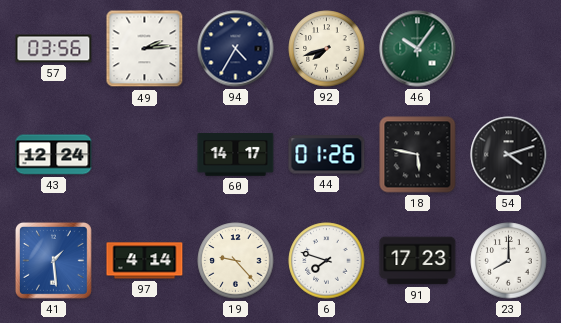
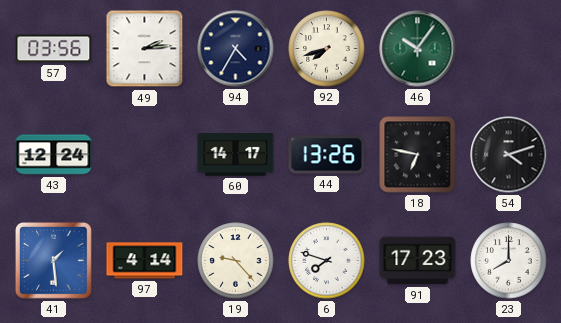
44: 01:26 -> 13:26
18: 5:47 -> 6:47
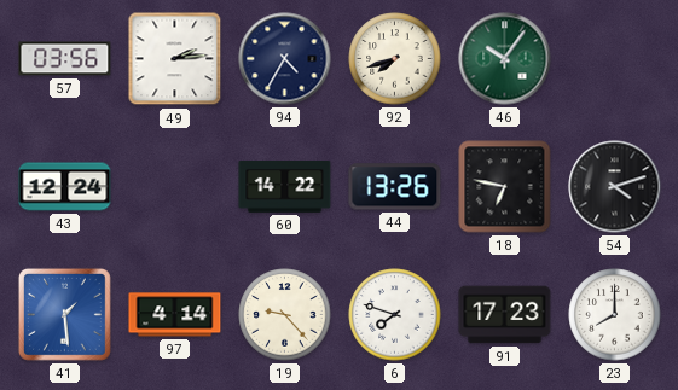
60: 14:17 -> 14:22
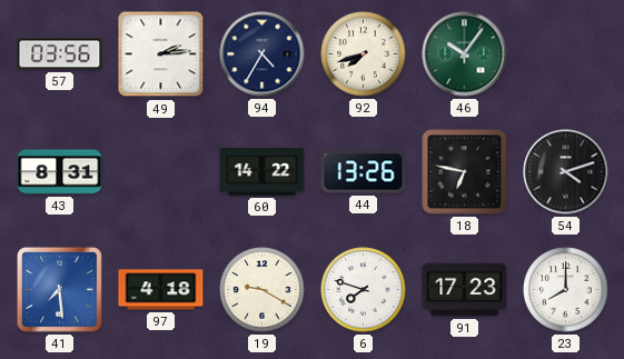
43: 12:24 -> 8:31
41: 1:29 -> 7:29
97: 4:14 -> 4:18
19: 9:23 -> 9:20
